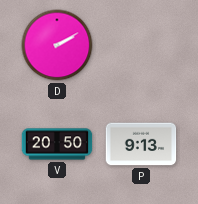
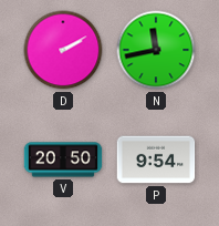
N: none -> 11:43
P: 9:13 -> 9:54
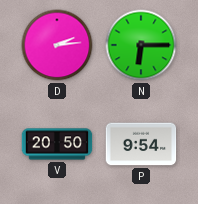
D: 2:10 -> 2:14
N: 11:43 -> 6:15
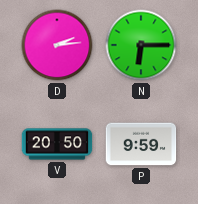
P: 9:54 -> 9:59
